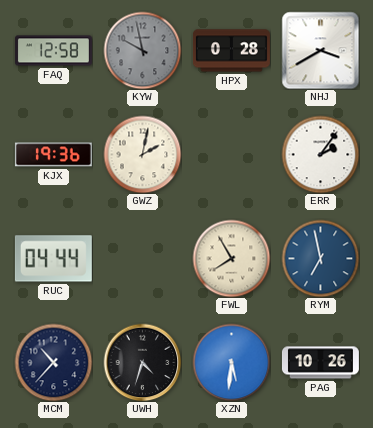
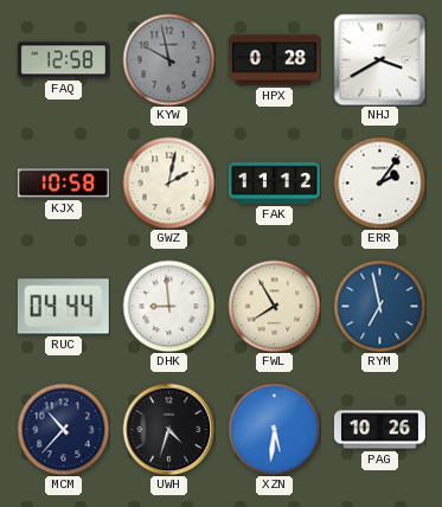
KJX: 19:36 -> 10:58
FAK: none -> 11:12
DHK: none -> 8:59
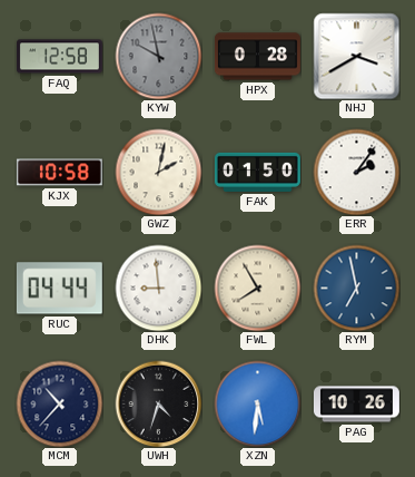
FAK: 11:12 -> 01:50
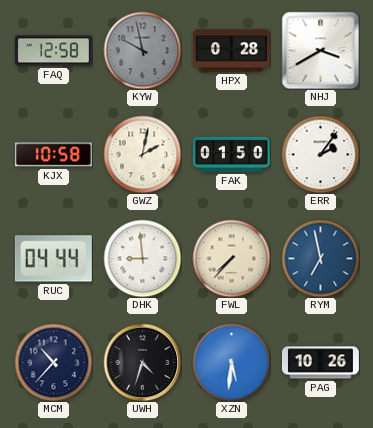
FWL: 7:55 -> 7:37
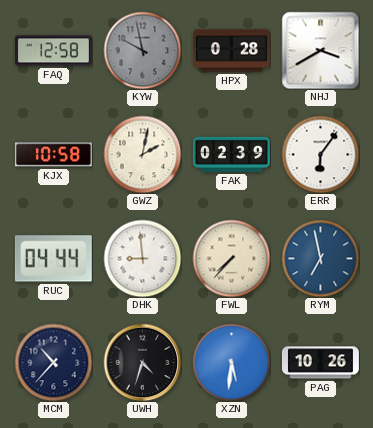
FAK: 01:50 -> 02:39
ERR: 2:06 -> 6:06
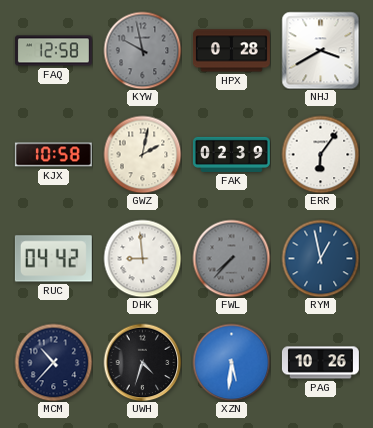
RUC: 04:44 -> 04:42
FWL dial: cream -> grey
RYM: 6:58 -> 12:58
